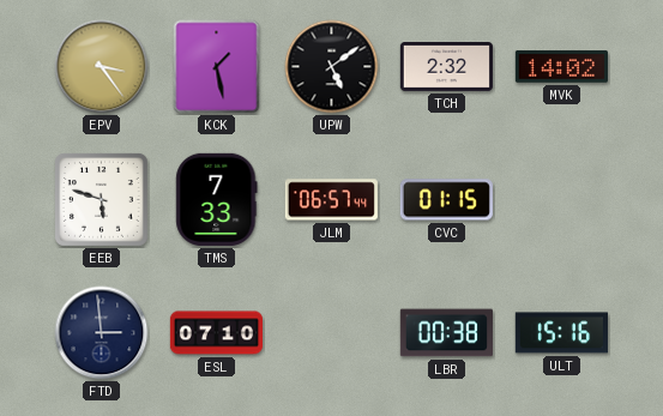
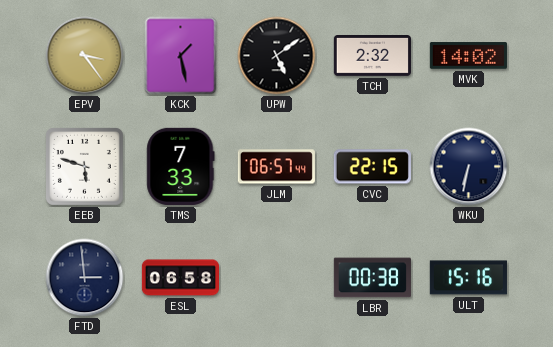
CVC: 01:15 -> 22:15
WKU: none -> 6:32
ESL: 07:10 -> 06:58
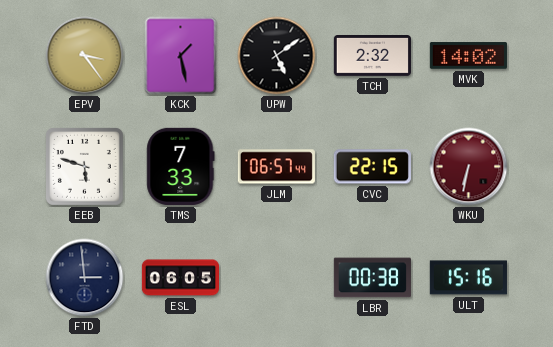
WKU dial: navy -> burgundy
ESL: 06:58 -> 06:05
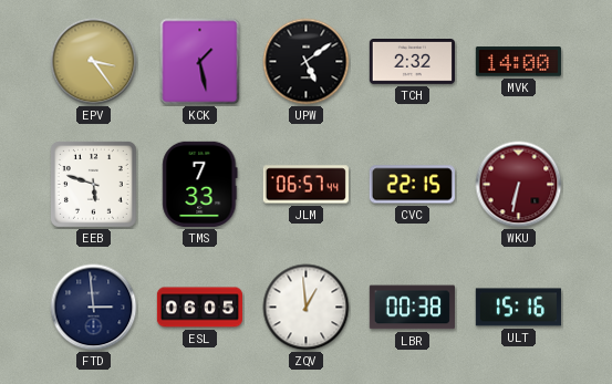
MVK: 14:02 -> 14:00
ZQV: none -> 12:59
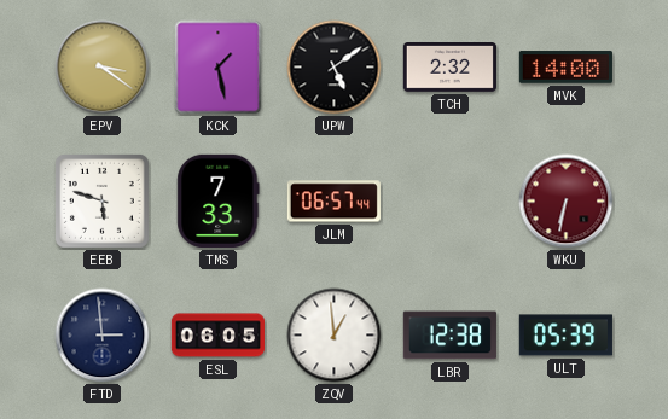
EPV: 3:24 -> 3:21
CVC: 22:15 -> none
LBR: 00:38 -> 12:38
ULT: 15:16 -> 05:39
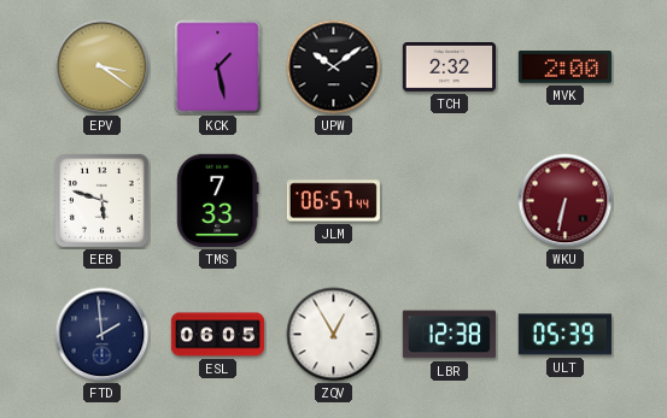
UPW: 5:09 -> 10:09
MVK: 14:00 -> 2:00
FTD: 2:59 -> 1:59
ZQV: 12:59 -> 12:55
